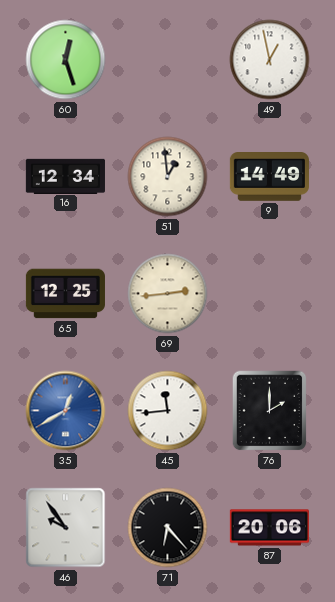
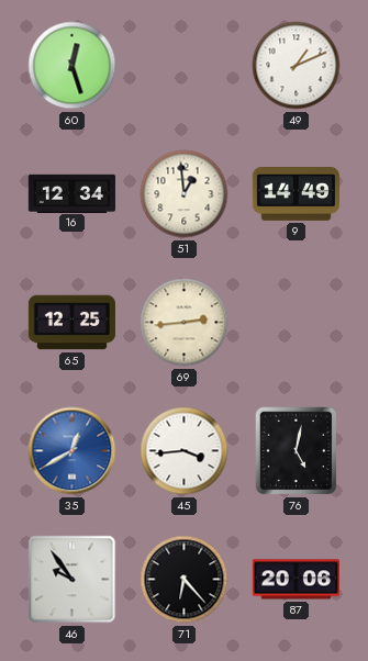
49: 12:58 -> 1:11
45: 11:44 -> 3:44
76: 2:00 -> 5:02
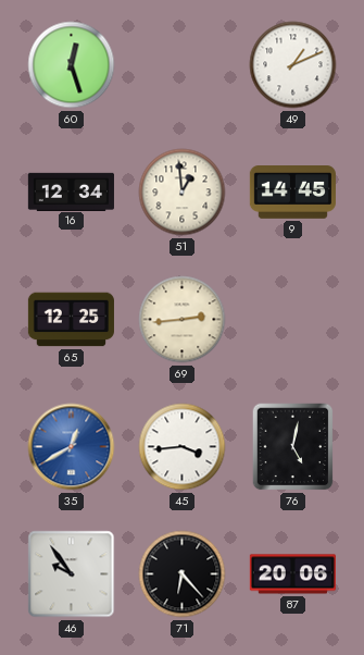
9: 14:49 -> 14:45
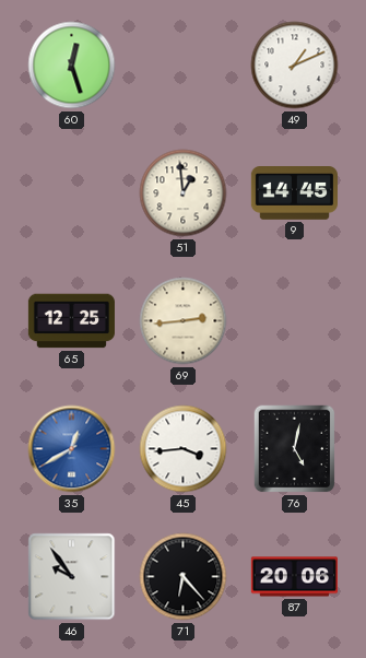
16: 12:34 -> none
